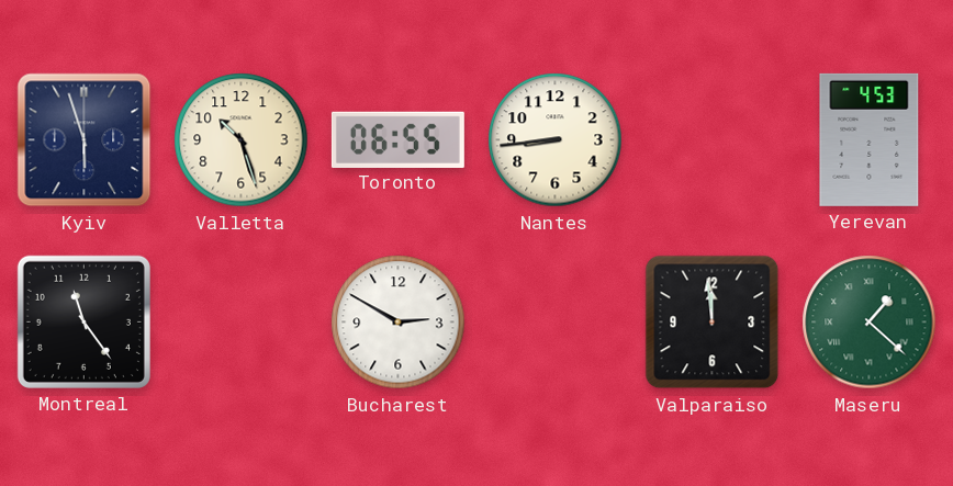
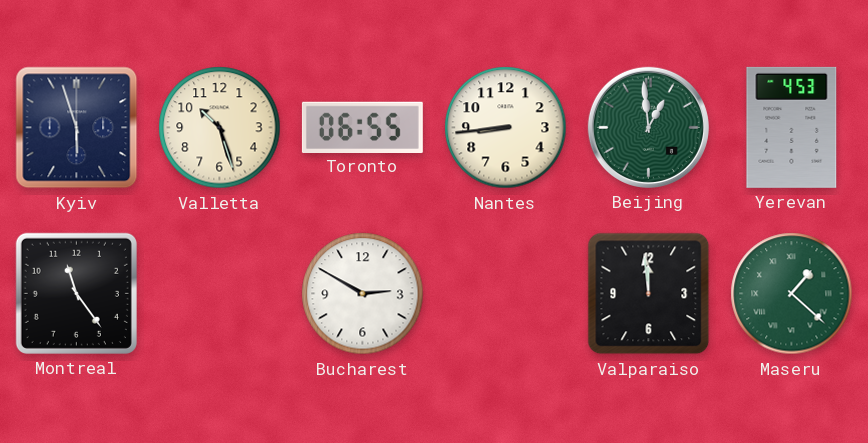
Beijing: none -> 12:59
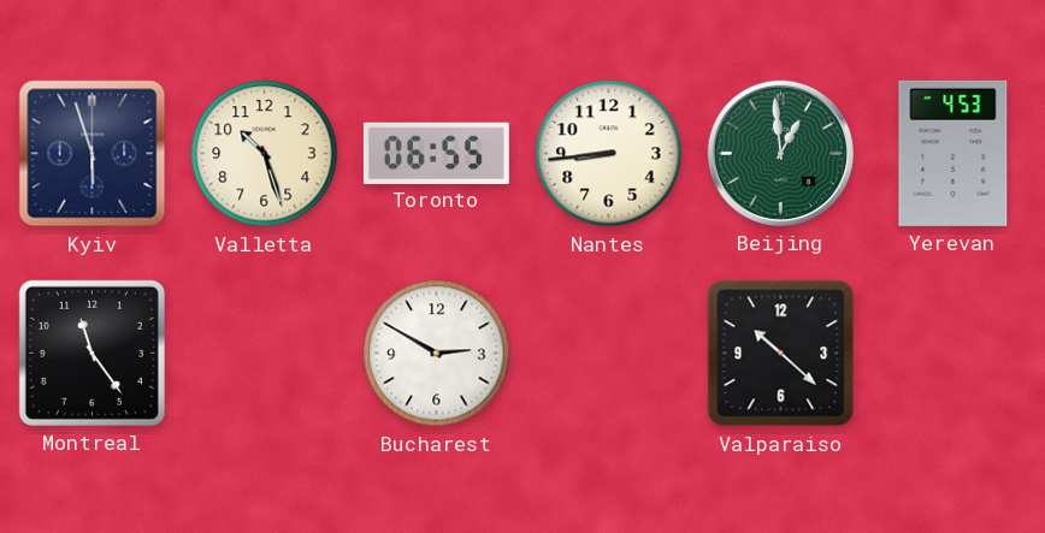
Valparaiso: 11:59 -> 10:22
Maseru: 1:22 -> none
